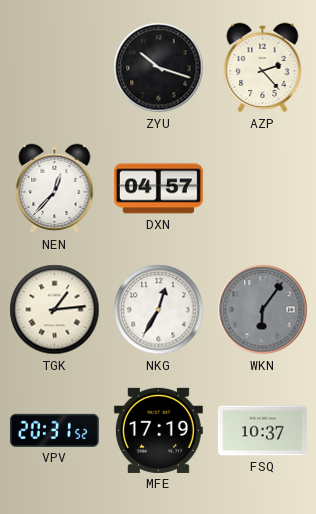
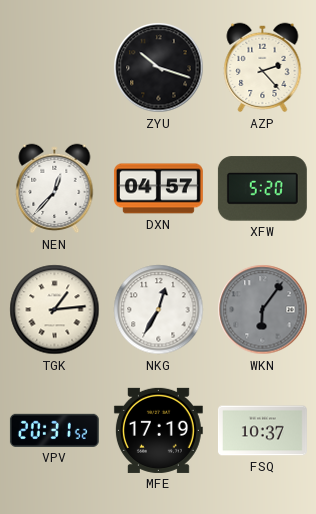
XFW: none -> 5:20
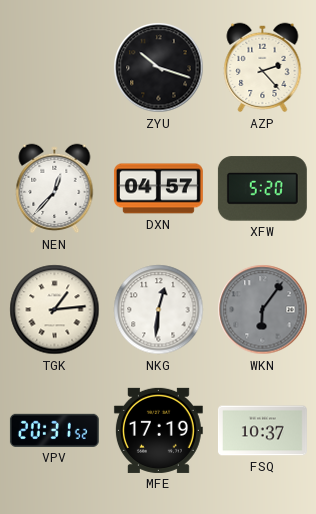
NKG: 12:35 -> 12:31
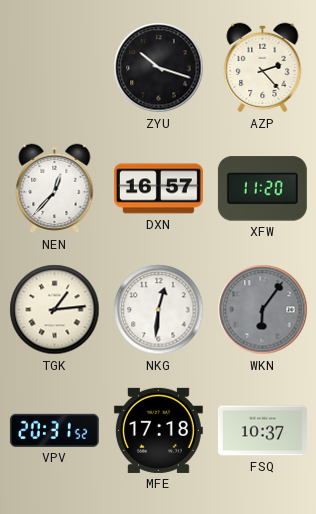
DXN: 04:57 -> 16:57
XFW: 5:20 -> 11:20
MFE: 17:19 -> 17:18
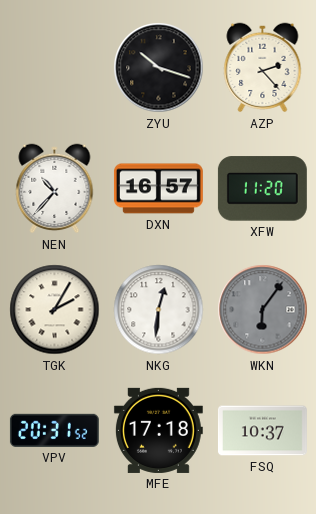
NEN: 12:37 -> 10:37
TGK: 1:14 -> 2:05
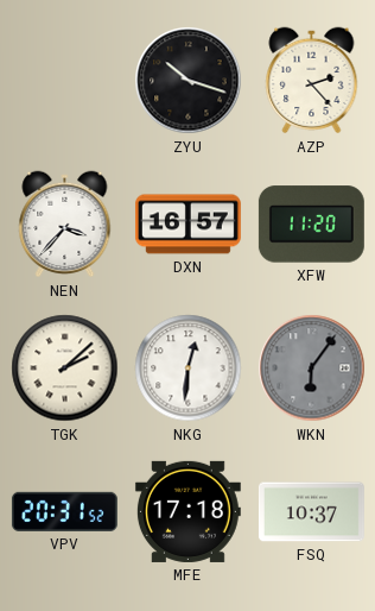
NEN: 10:37 -> 3:37
TGK: 2:05 -> 2:08
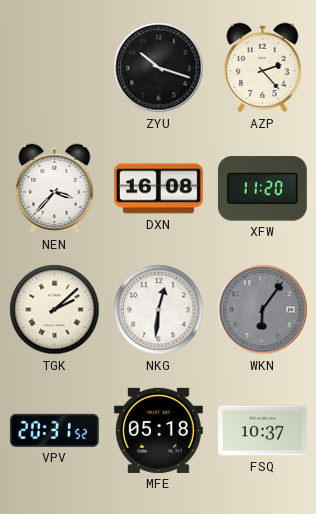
DXN: 16:57 -> 16:08
MFE: 17:18 -> 05:18
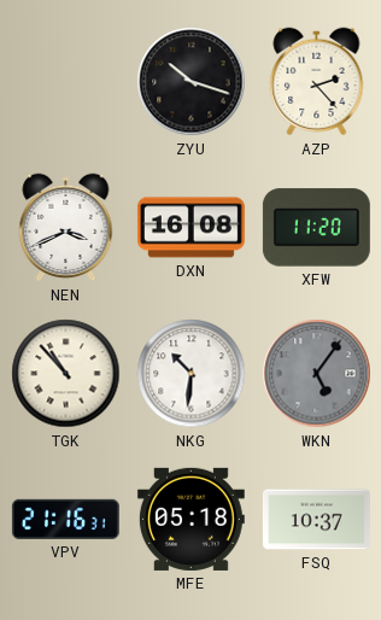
NEN: 3:37 -> 3:41
TGK: 2:08 -> 10:53
NKG: 12:31 -> 10:31
WKN: 6:06 -> 5:06
VPV: 20:31 -> 21:16
